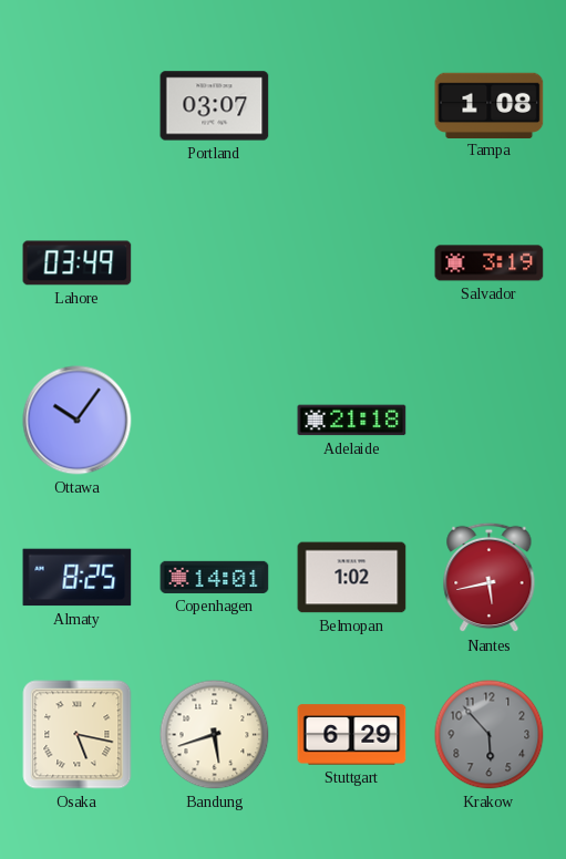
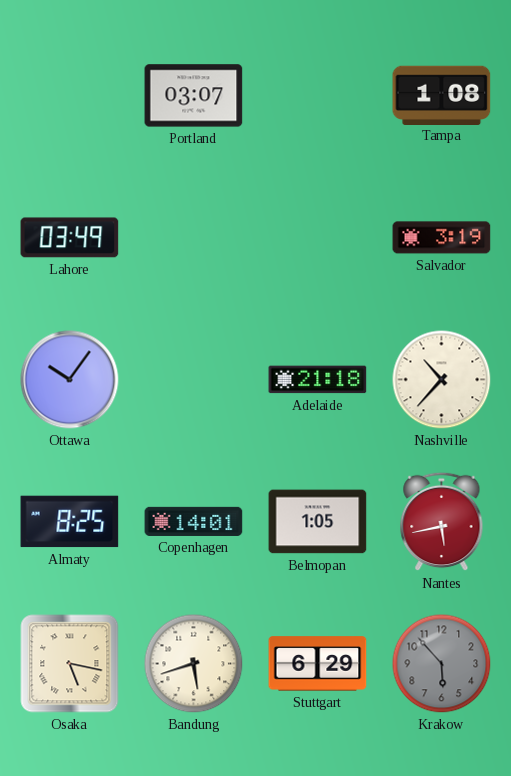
Nashville: none -> 10:37
Belmopan: 1:02 -> 1:05
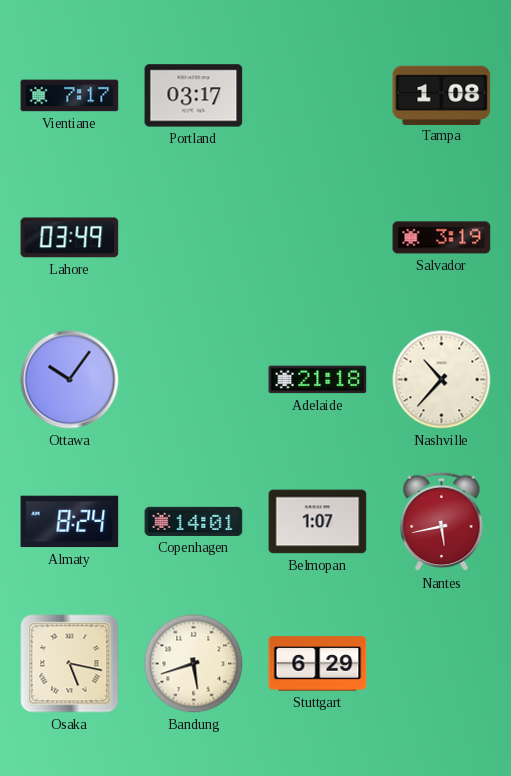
Vientiane: none -> 7:17
Portland: 03:07 -> 03:17
Almaty: 8:25 -> 8:24
Belmopan: 1:05 -> 1:07
Krakow: 5:53 -> none
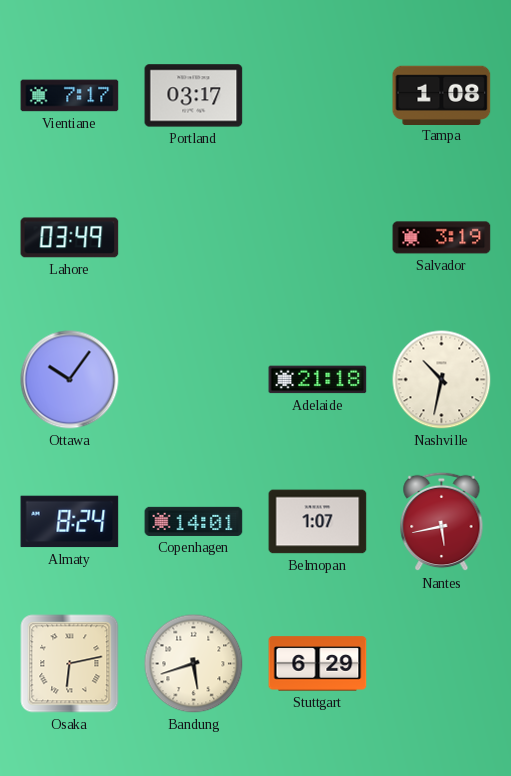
Nashville: 10:37 -> 10:32
Osaka: 5:17 -> 6:13
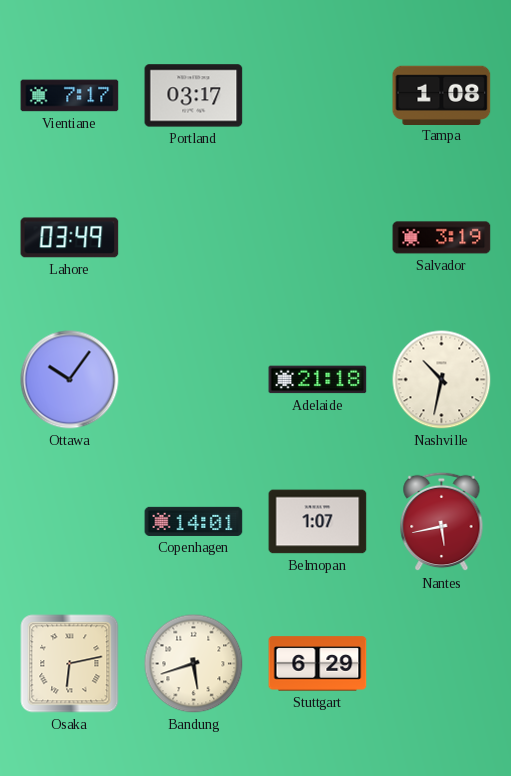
Almaty: 8:24 -> none
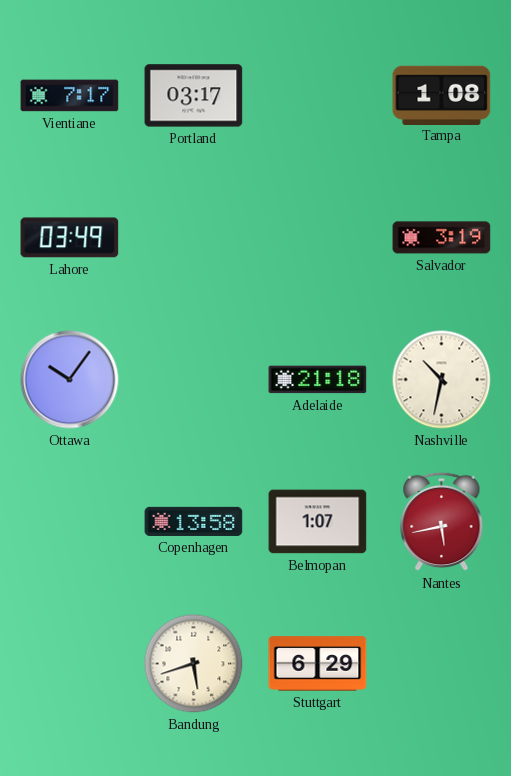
Copenhagen: 14:01 -> 13:58
Osaka: 6:13 -> none
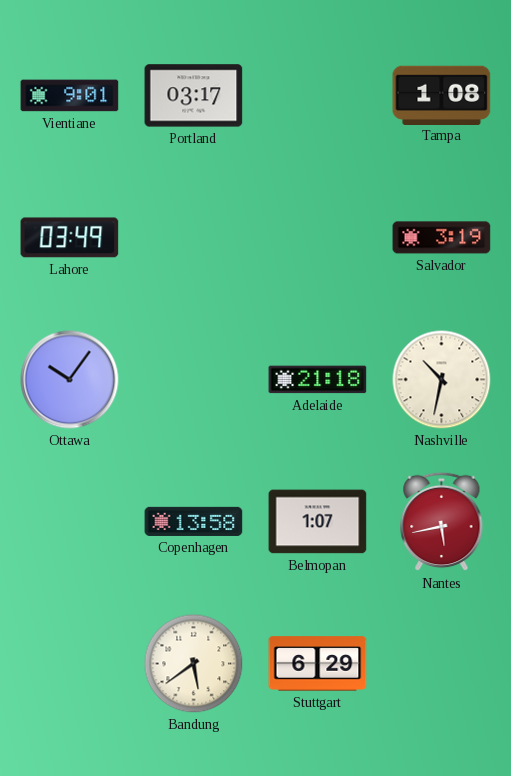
Vientiane: 7:17 -> 9:01
Bandung: 5:42 -> 5:39
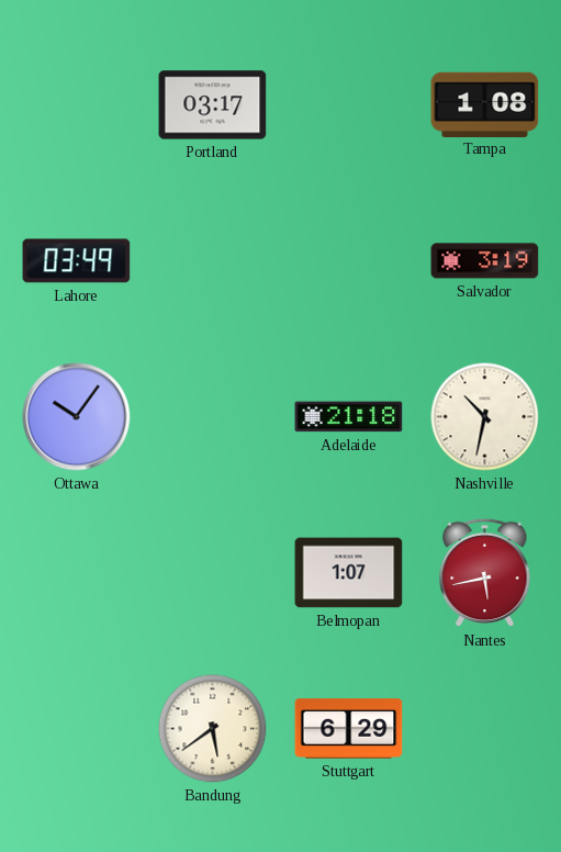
Vientiane: 9:01 -> none
Copenhagen: 13:58 -> none
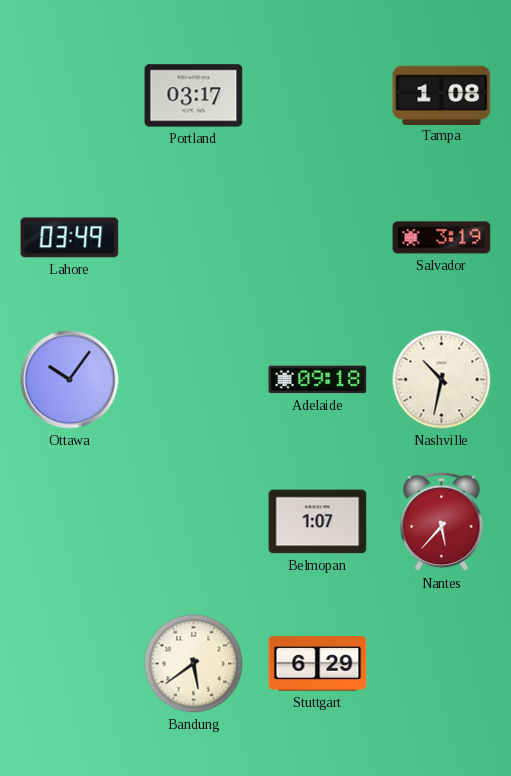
Adelaide: 21:18 -> 09:18
Nantes: 5:43 -> 5:37
